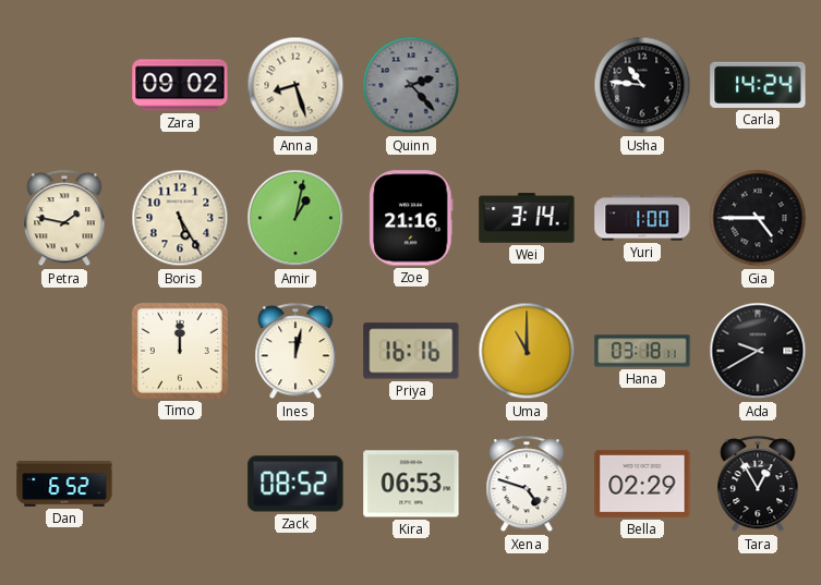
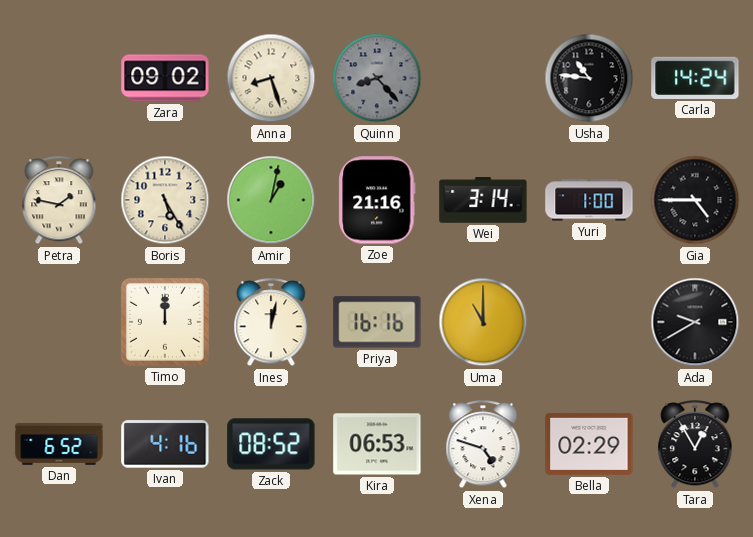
Quinn: 2:23 -> 8:23
Hana: 03:18 -> none
Ivan: none -> 4:16
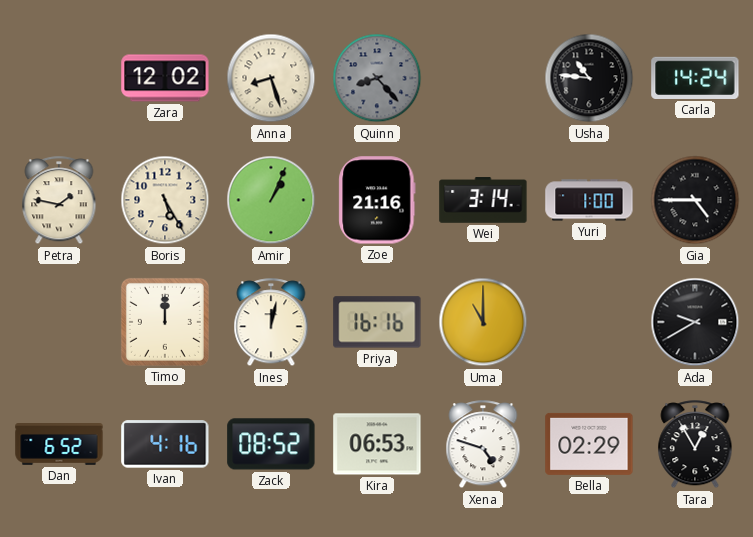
Zara: 09:02 -> 12:02
Amir: 1:02 -> 1:04
